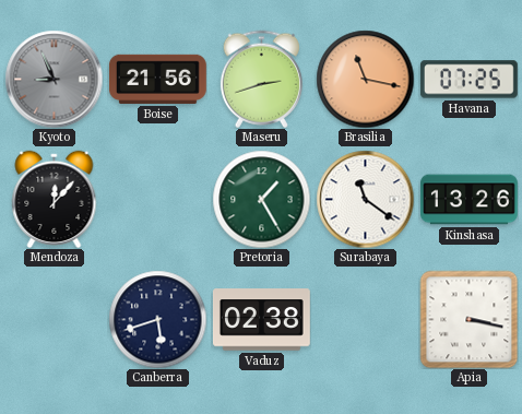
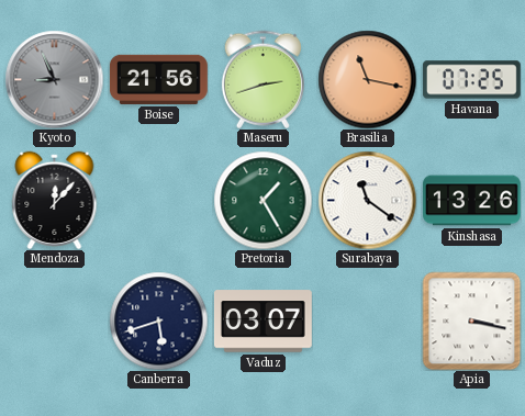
Vaduz: 02:38 -> 03:07
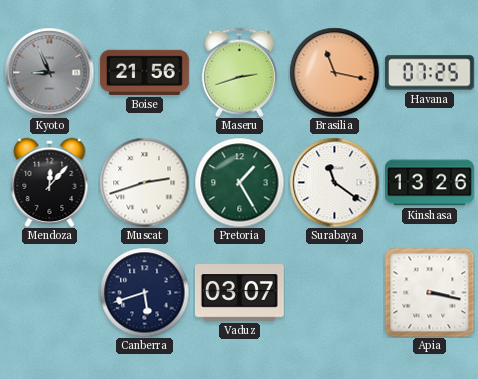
Muscat: none -> 2:42
